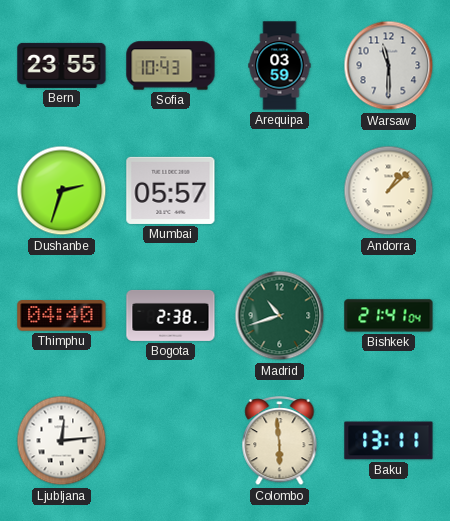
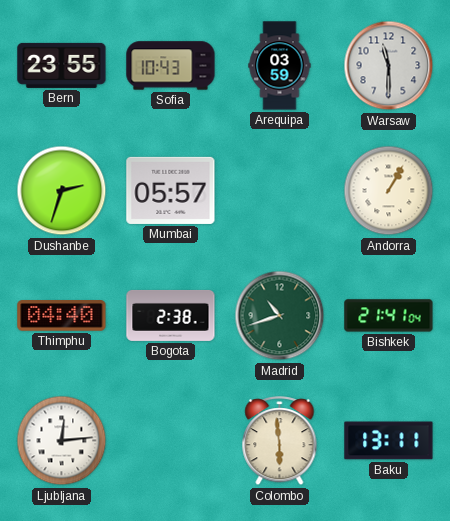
Andorra: 1:08 -> 1:05
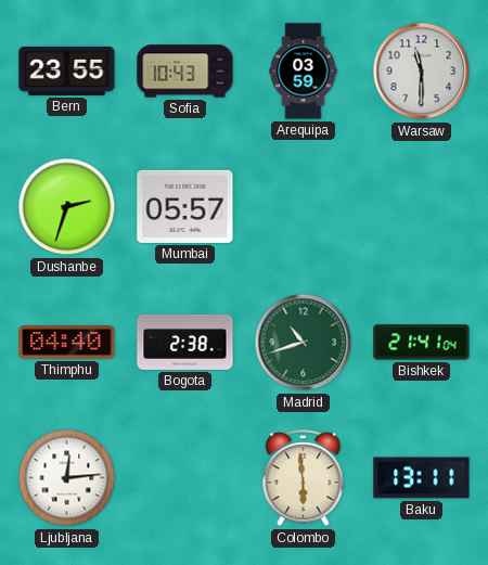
Andorra: 1:05 -> none
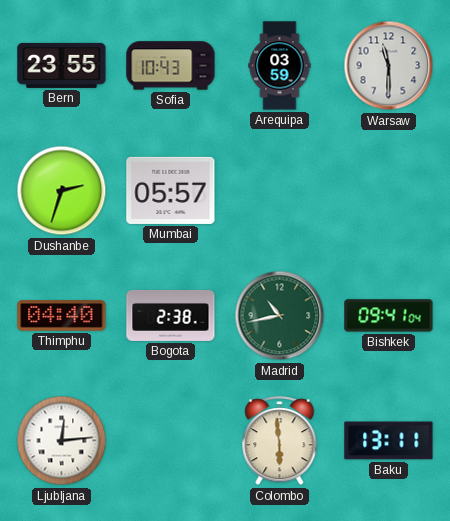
Madrid: 10:42 -> 10:43
Bishkek: 21:41 -> 09:41
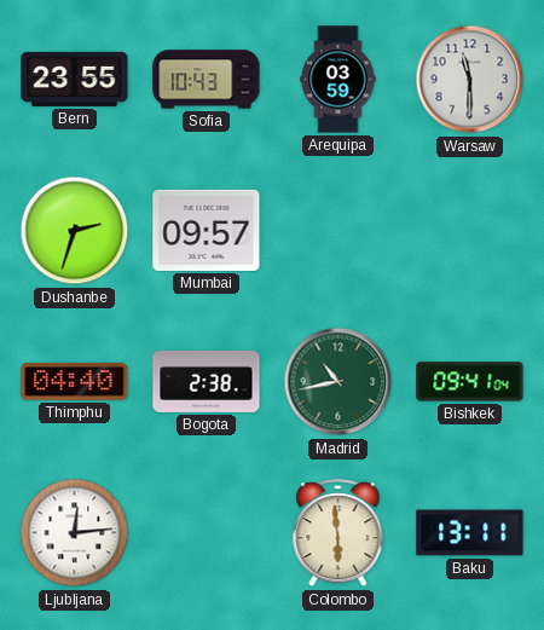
Mumbai: 05:57 -> 09:57
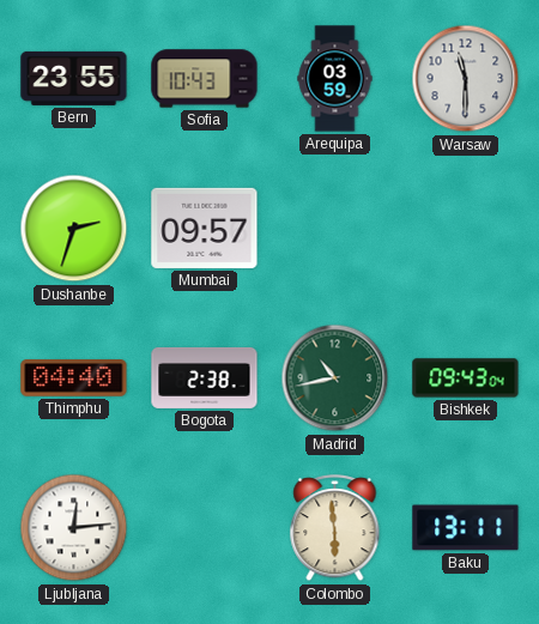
Bishkek: 09:41 -> 09:43
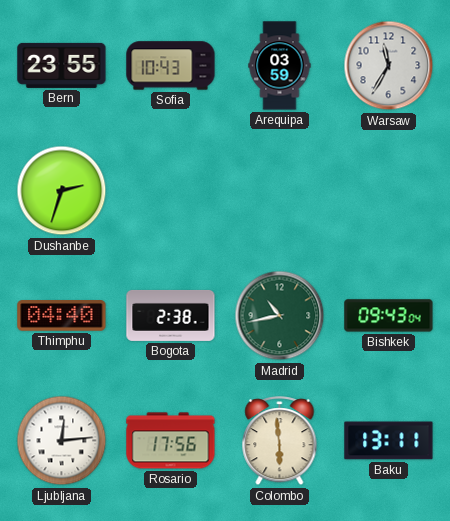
Warsaw: 11:30 -> 11:35
Mumbai: 09:57 -> none
Rosario: none -> 17:56
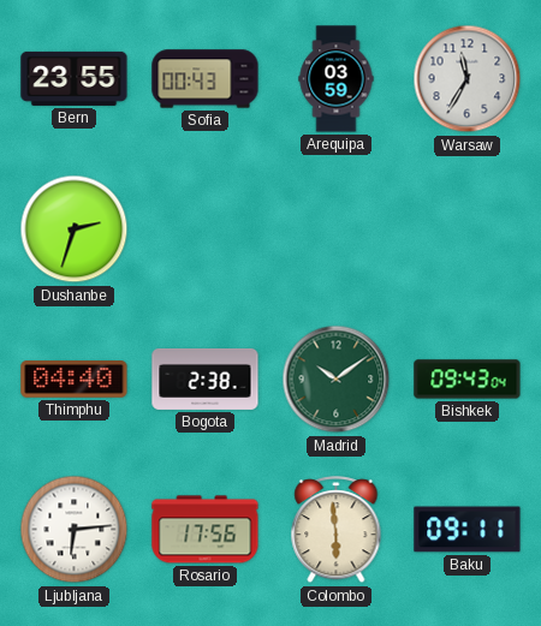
Sofia: 10:43 -> 00:43
Madrid: 10:43 -> 10:09
Ljubljana: 12:14 -> 6:14
Baku: 13:11 -> 09:11
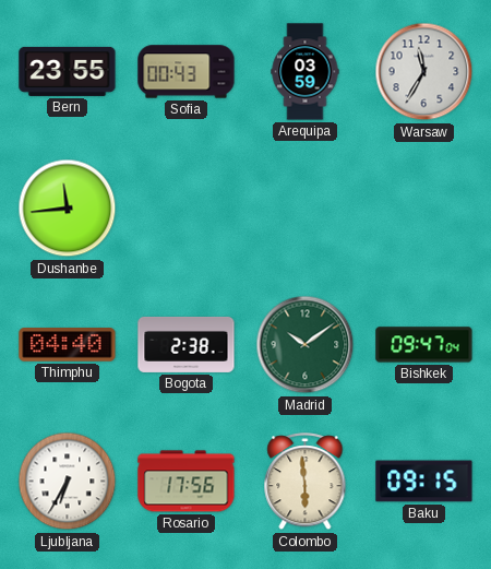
Dushanbe: 2:33 -> 11:44
Bishkek: 09:43 -> 09:47
Ljubljana: 6:14 -> 6:35
Baku: 09:11 -> 09:15
